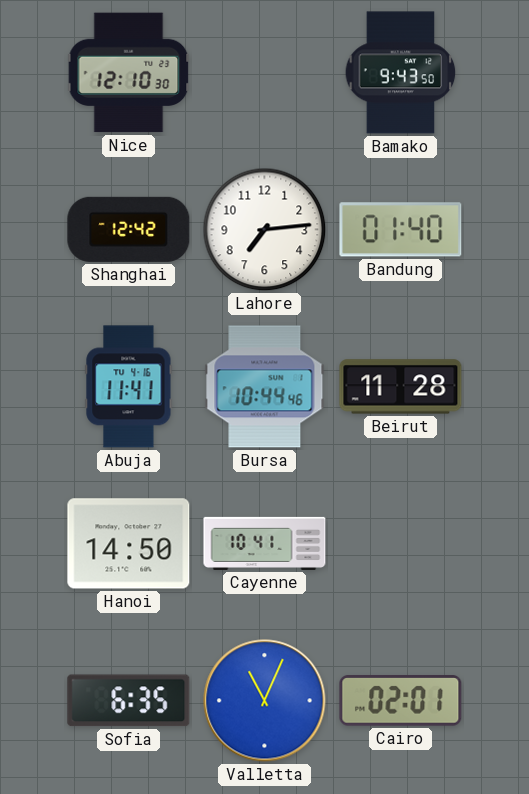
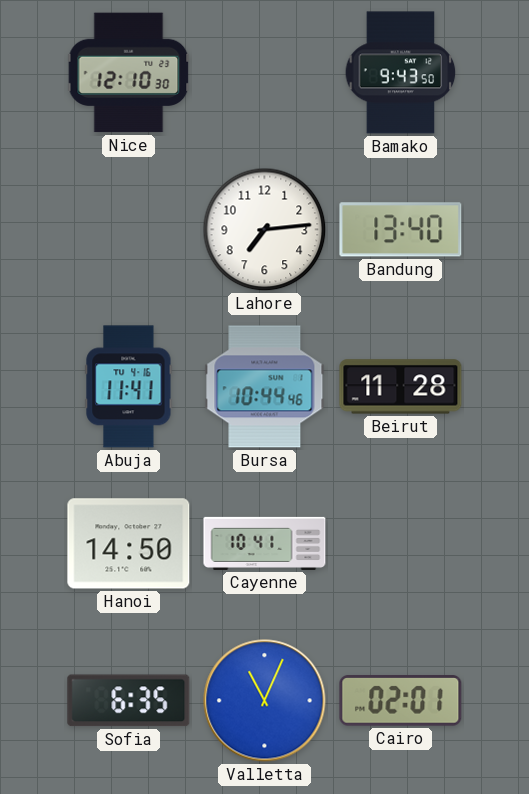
Shanghai: 12:42 -> none
Bandung: 01:40 -> 13:40
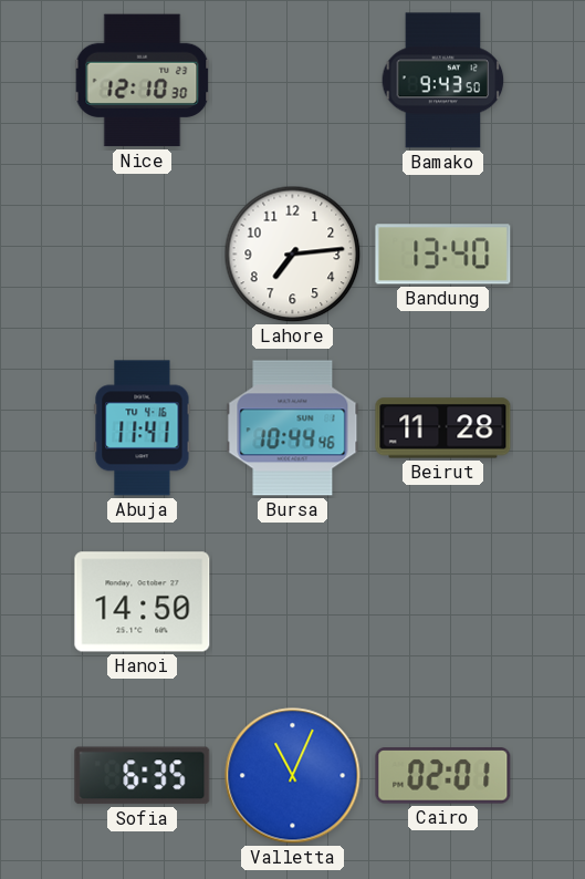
Cayenne: 10:41 -> none
